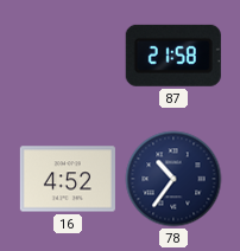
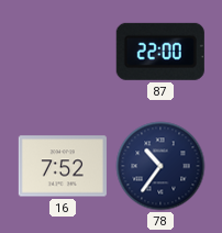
87: 21:58 -> 22:00
16: 4:52 -> 7:52
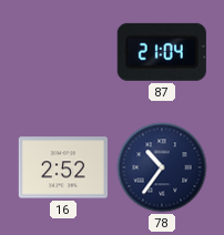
87: 22:00 -> 21:04
16: 7:52 -> 2:52
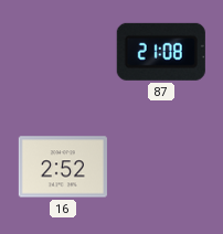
87: 21:04 -> 21:08
78: 10:36 -> none
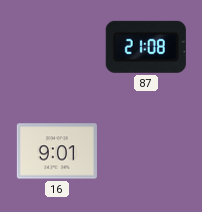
16: 2:52 -> 9:01
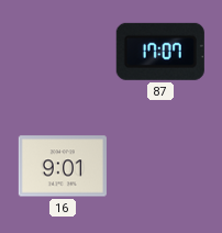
87: 21:08 -> 17:07
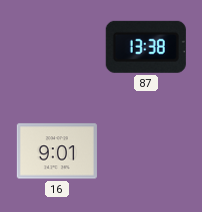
87: 17:07 -> 13:38
